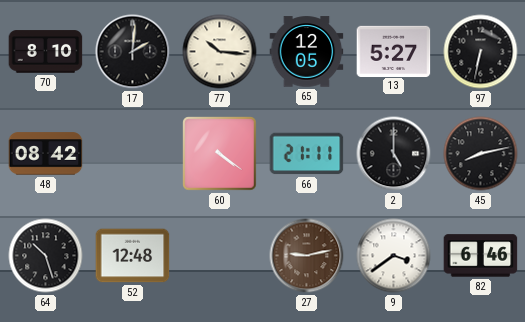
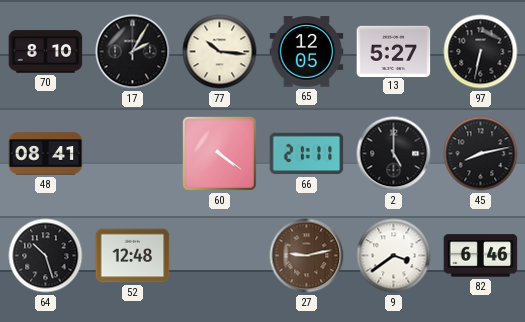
17: 2:01 -> 2:05
48: 08:42 -> 08:41
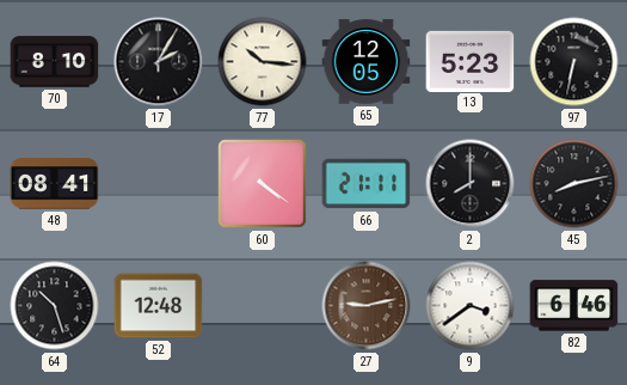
13: 5:27 -> 5:23
2: 5:00 -> 8:00
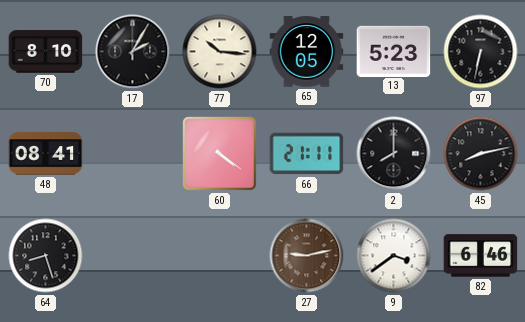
64: 10:27 -> 8:27
52: 12:48 -> none
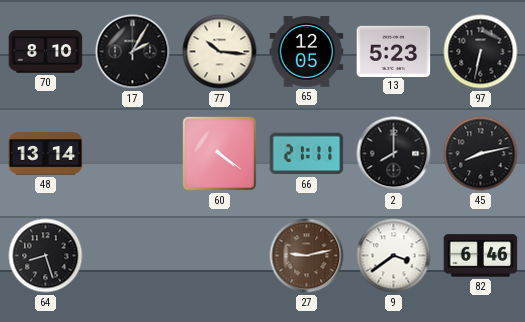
48: 08:41 -> 13:14
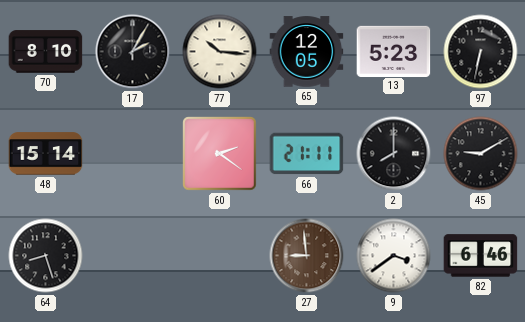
48: 13:14 -> 15:14
60: 4:21 -> 2:21
45: 8:13 -> 9:10
27: 9:13 -> 8:59
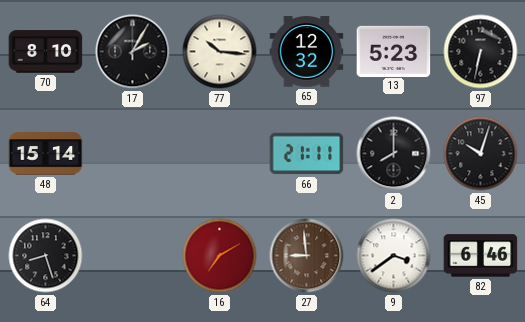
65: 12:05 -> 12:32
60: 2:21 -> none
45: 9:10 -> 10:03
16: none -> 7:10
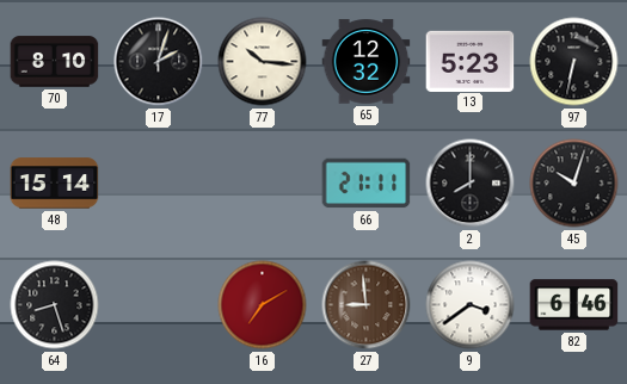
17: 2:05 -> 2:03
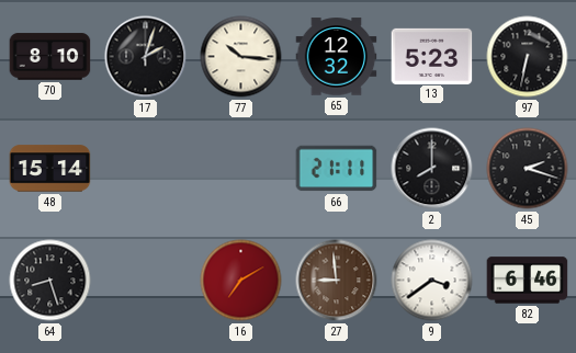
45: 10:03 -> 2:18
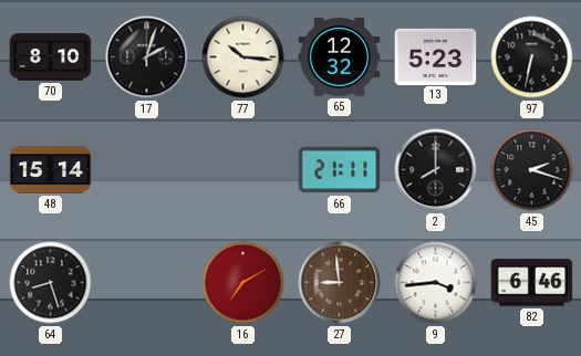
9: 3:39 -> 3:44
